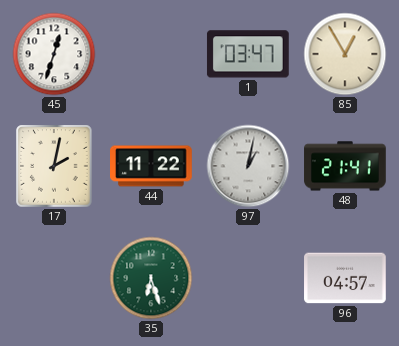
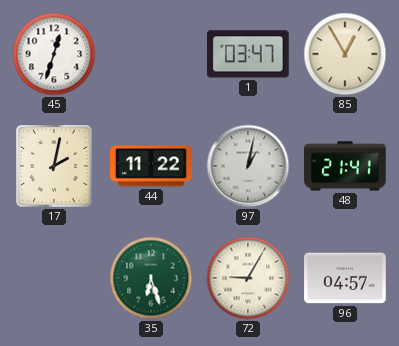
72: none -> 9:05
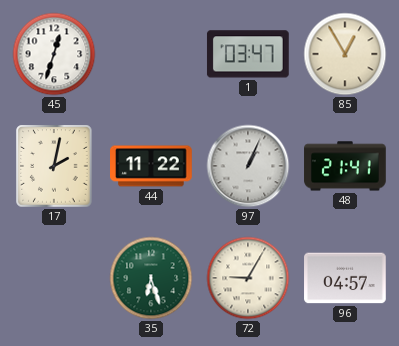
97: 1:02 -> 1:04
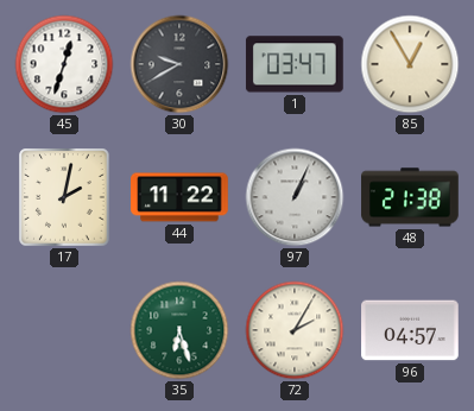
30: none -> 9:40
48: 21:41 -> 21:38
72: 9:05 -> 2:05
